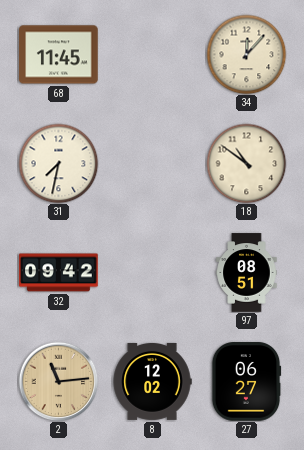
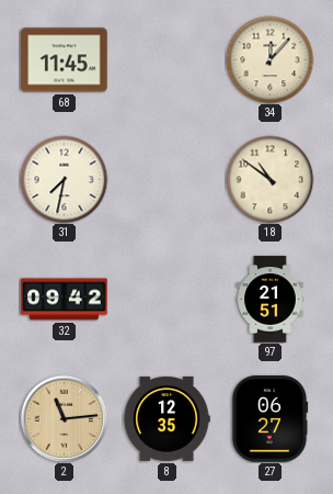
97: 08:51 -> 21:51
8: 12:02 -> 12:35
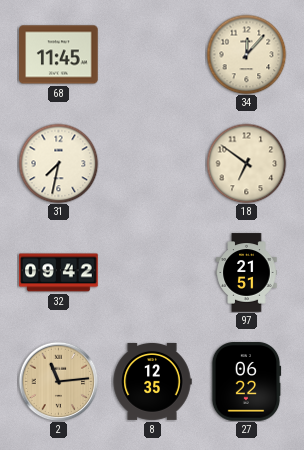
18: 10:51 -> 6:51
27: 06:27 -> 06:22
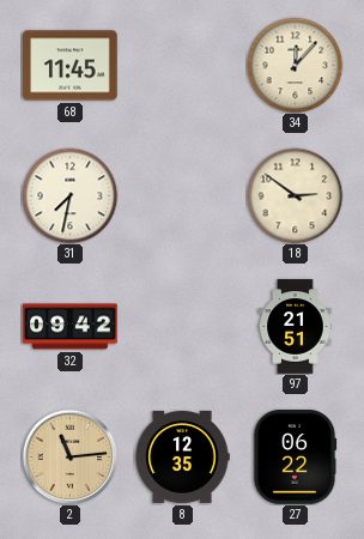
18: 6:51 -> 2:51
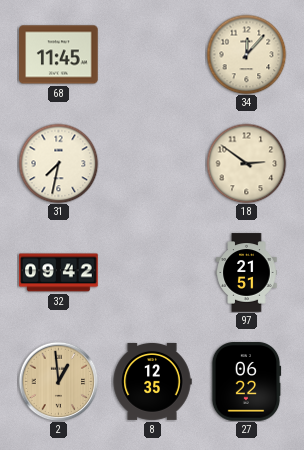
2: 11:14 -> 12:59
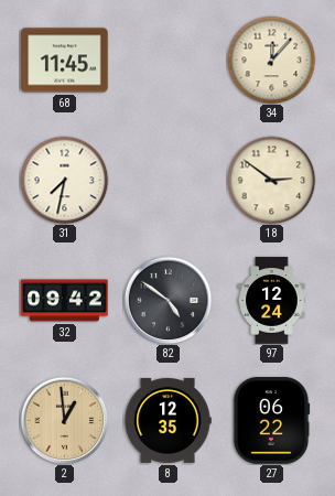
82: none -> 4:51
97: 21:51 -> 12:24
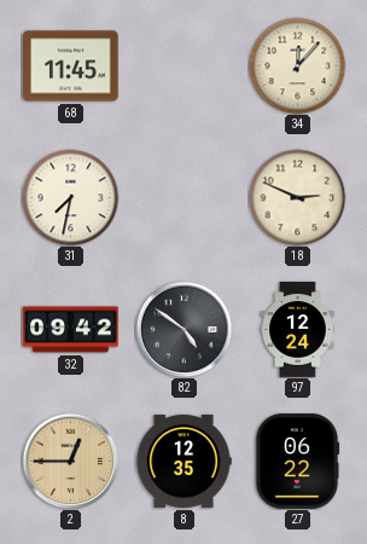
18: 2:51 -> 2:49
2: 12:59 -> 12:45
